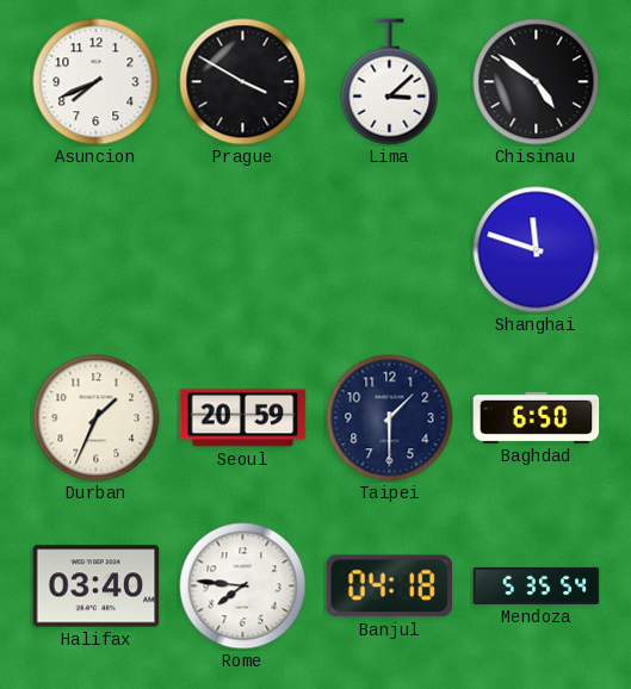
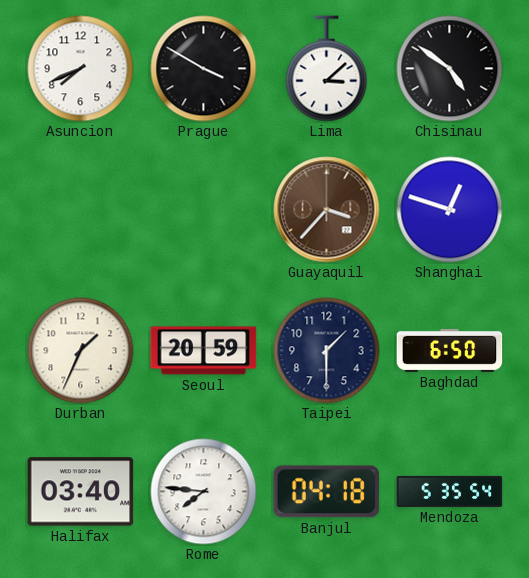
Guayaquil: none -> 3:37
Shanghai: 11:48 -> 12:48
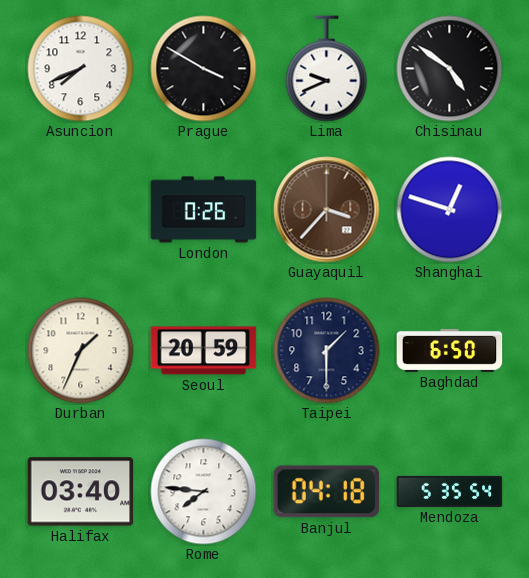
Lima: 3:08 -> 9:41
London: none -> 0:26
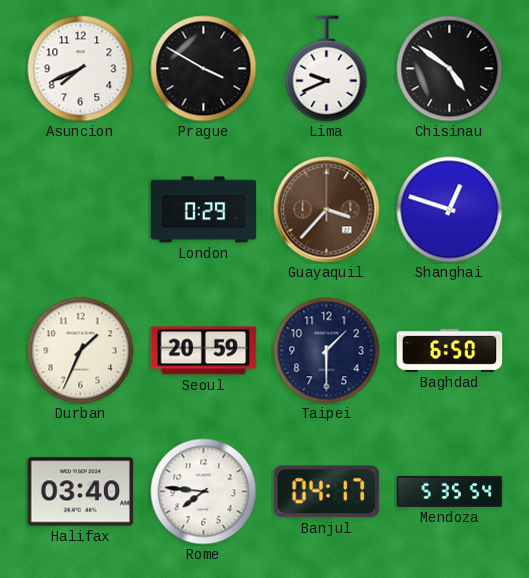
London: 0:26 -> 0:29
Banjul: 04:18 -> 04:17
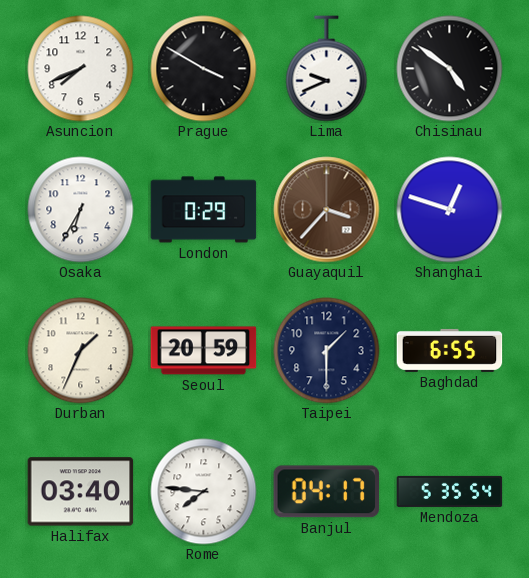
Osaka: none -> 6:35
Baghdad: 6:50 -> 6:55
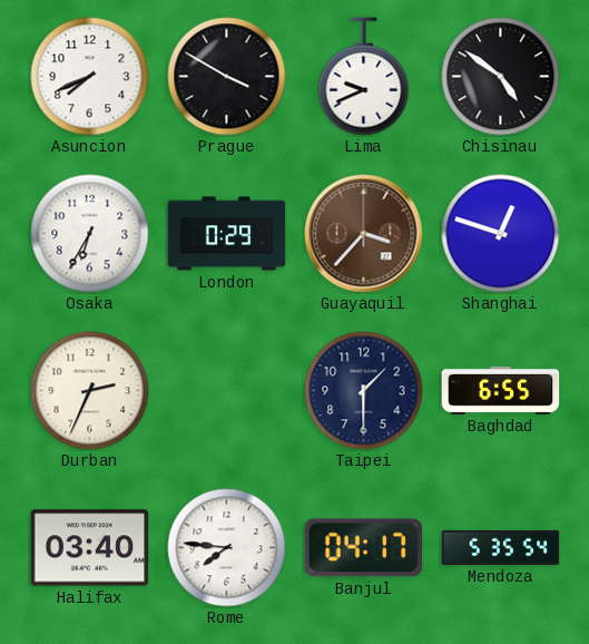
Durban: 1:34 -> 2:34
Seoul: 20:59 -> none
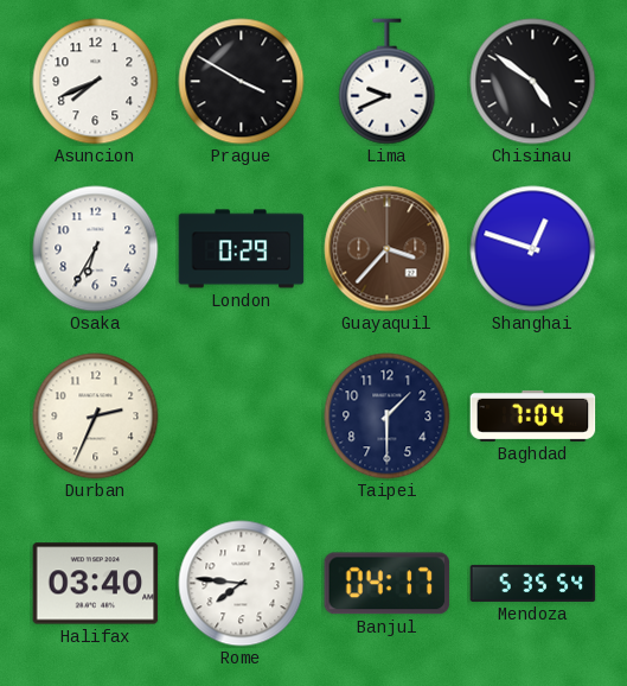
Baghdad: 6:55 -> 7:04
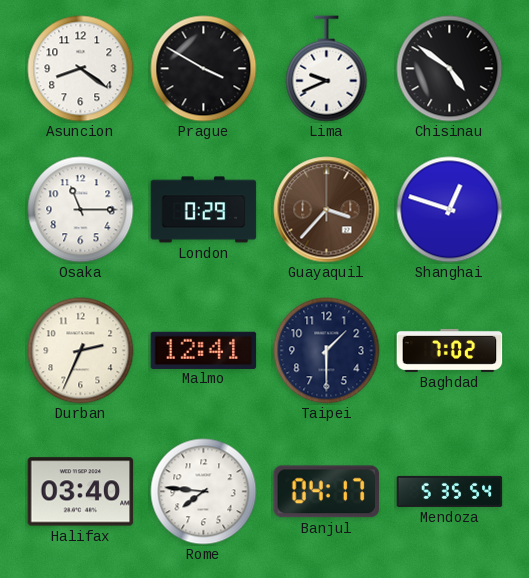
Asuncion: 7:41 -> 8:21
Osaka: 6:35 -> 11:15
Malmo: none -> 12:41
Baghdad: 7:04 -> 7:02
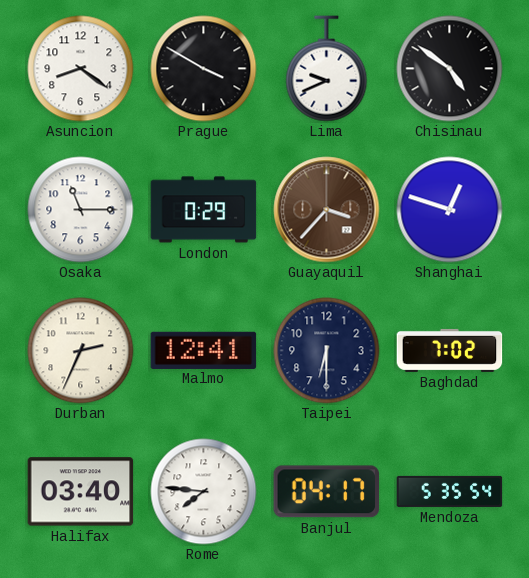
Taipei: 1:30 -> 6:30
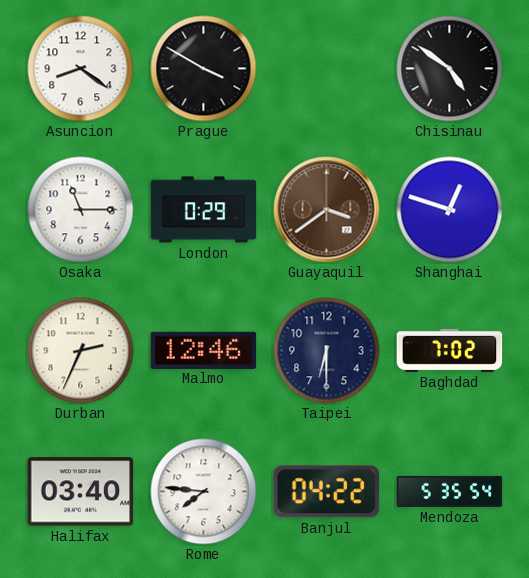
Lima: 9:41 -> none
Guayaquil: 3:37 -> 3:39
Malmo: 12:41 -> 12:46
Banjul: 04:17 -> 04:22
